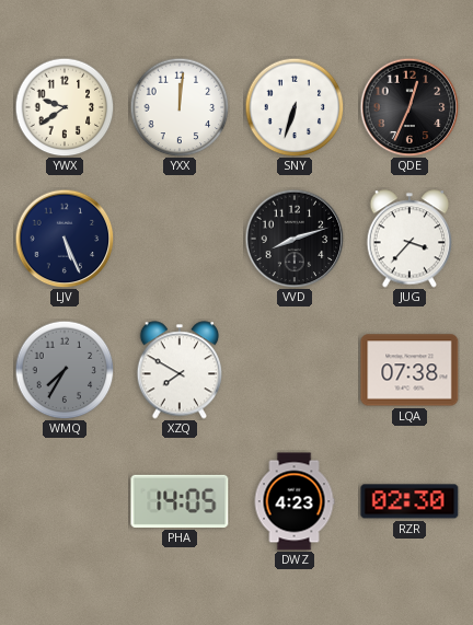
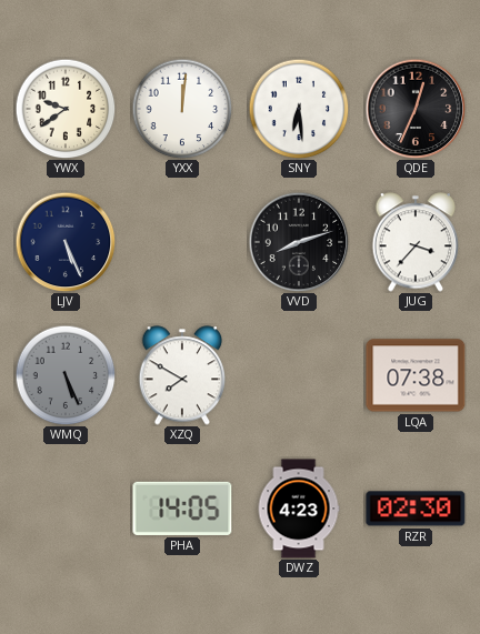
SNY: 6:33 -> 6:29
WMQ: 7:35 -> 5:26
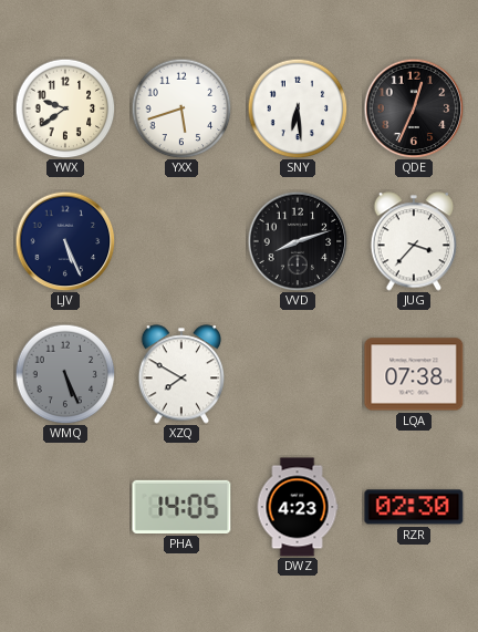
YXX: 12:01 -> 5:42
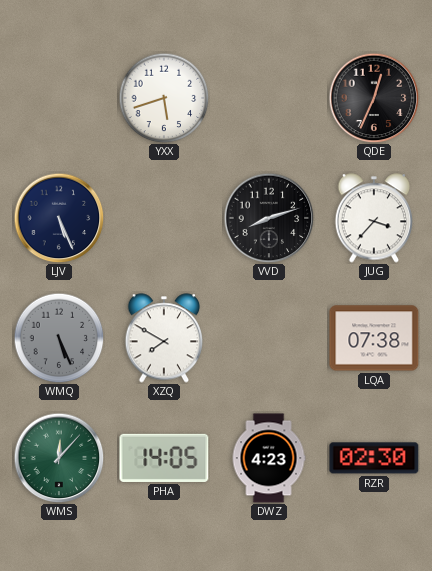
YWX: 9:39 -> none
SNY: 6:29 -> none
WMS: none -> 12:07
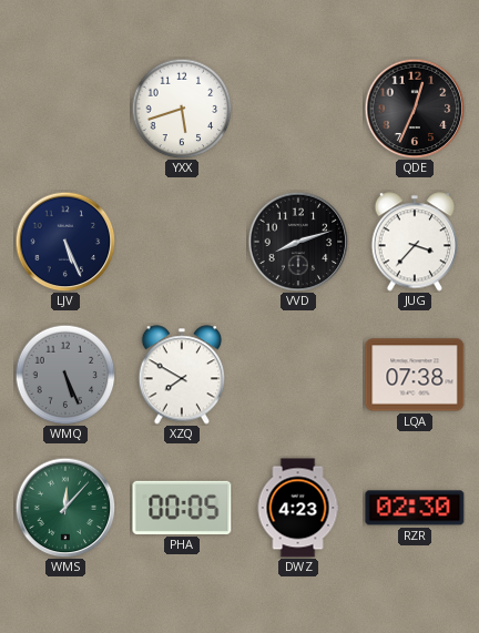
PHA: 14:05 -> 00:05
